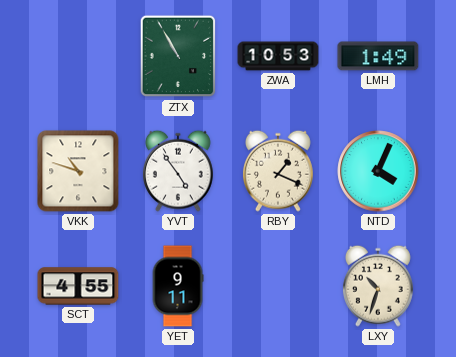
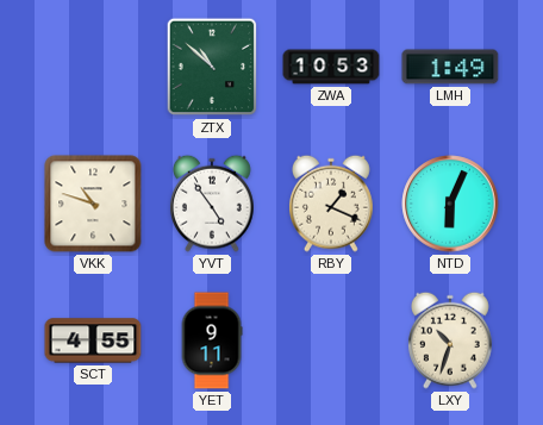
ZTX: 10:55 -> 10:52
NTD: 4:04 -> 6:04
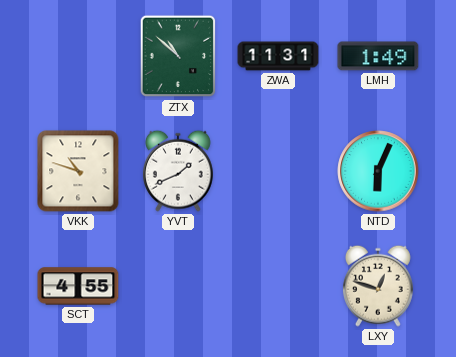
ZWA: 10:53 -> 11:31
YVT: 4:54 -> 1:41
RBY: 1:19 -> none
YET: 9:11 -> none
LXY: 10:33 -> 12:48
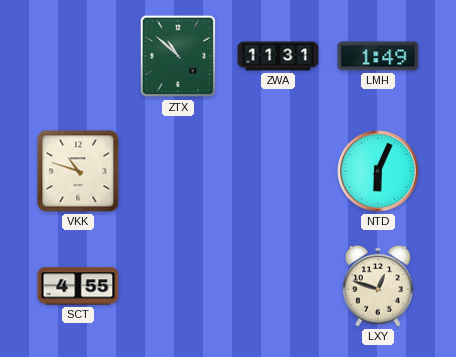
YVT: 1:41 -> none
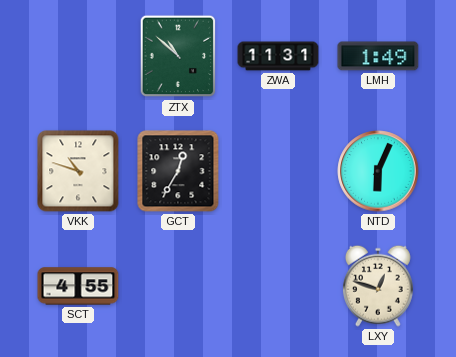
GCT: none -> 12:35
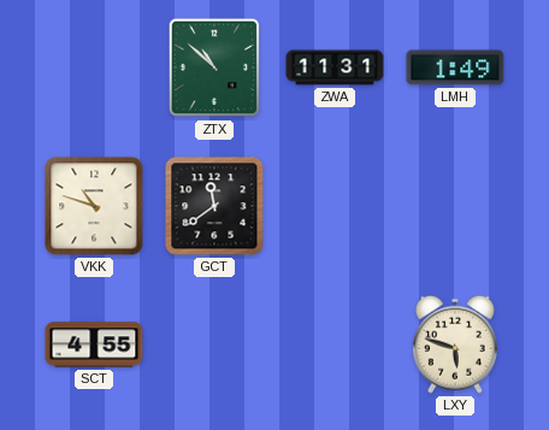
GCT: 12:35 -> 11:39
NTD: 6:04 -> none
LXY: 12:48 -> 5:48
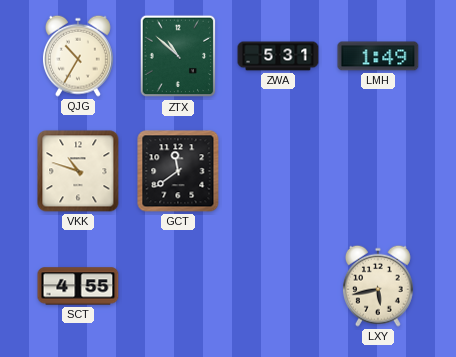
QJG: none -> 10:35
ZWA: 11:31 -> 5:31
LXY: 5:48 -> 5:43
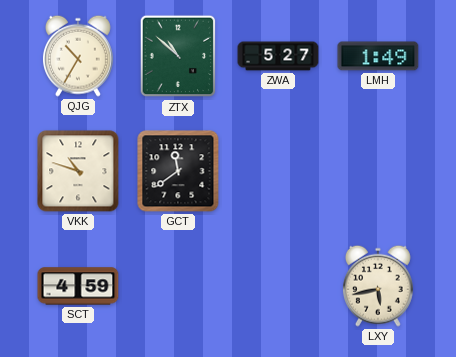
ZWA: 5:31 -> 5:27
SCT: 4:55 -> 4:59
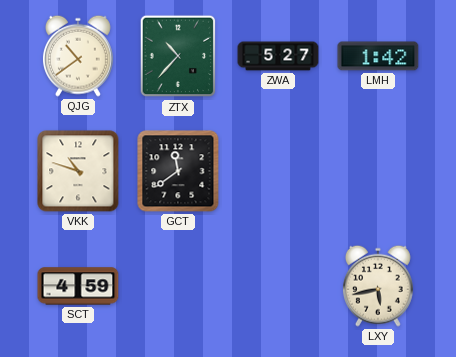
QJG: 10:35 -> 10:39
ZTX: 10:52 -> 10:37
LMH: 1:49 -> 1:42
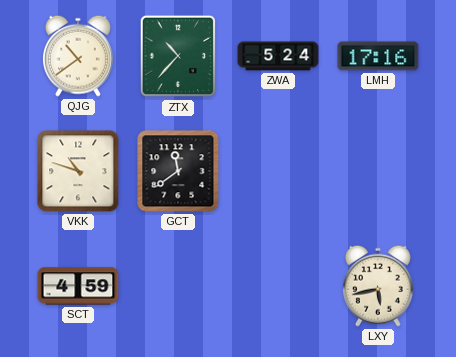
ZWA: 5:27 -> 5:24
LMH: 1:42 -> 17:16
